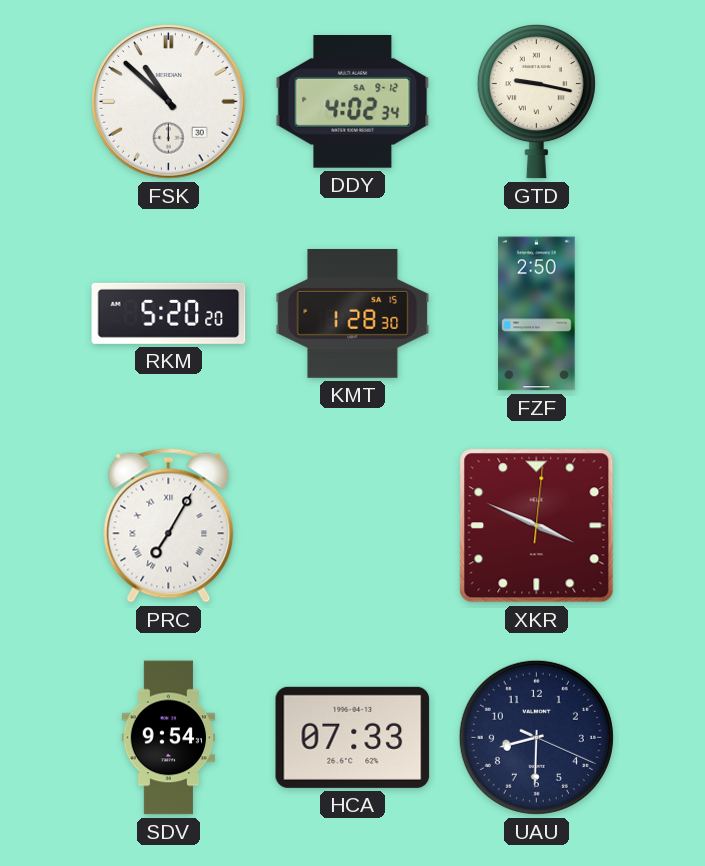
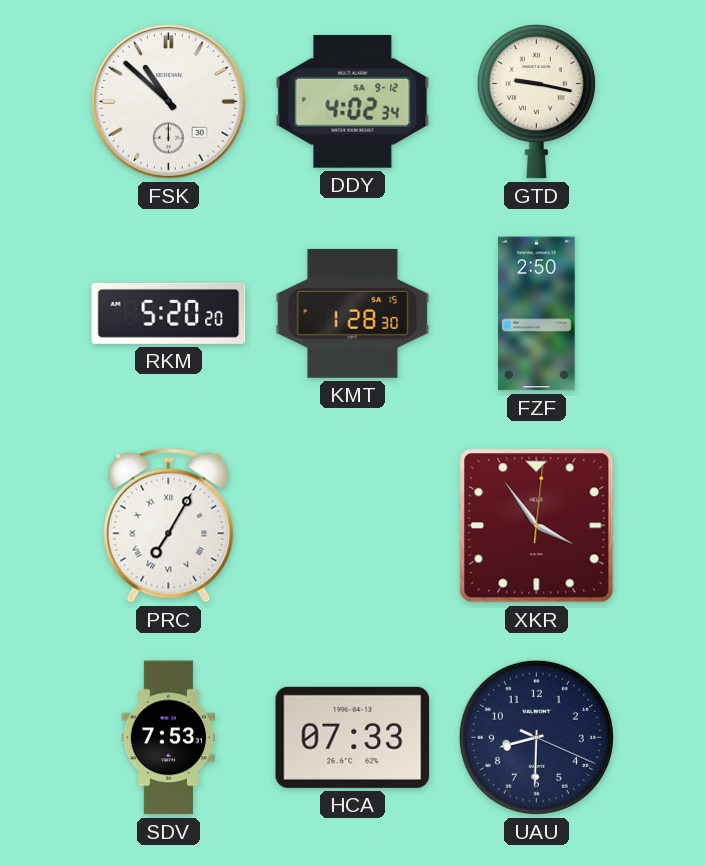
XKR: 3:49 -> 3:54
SDV: 9:54 -> 7:53
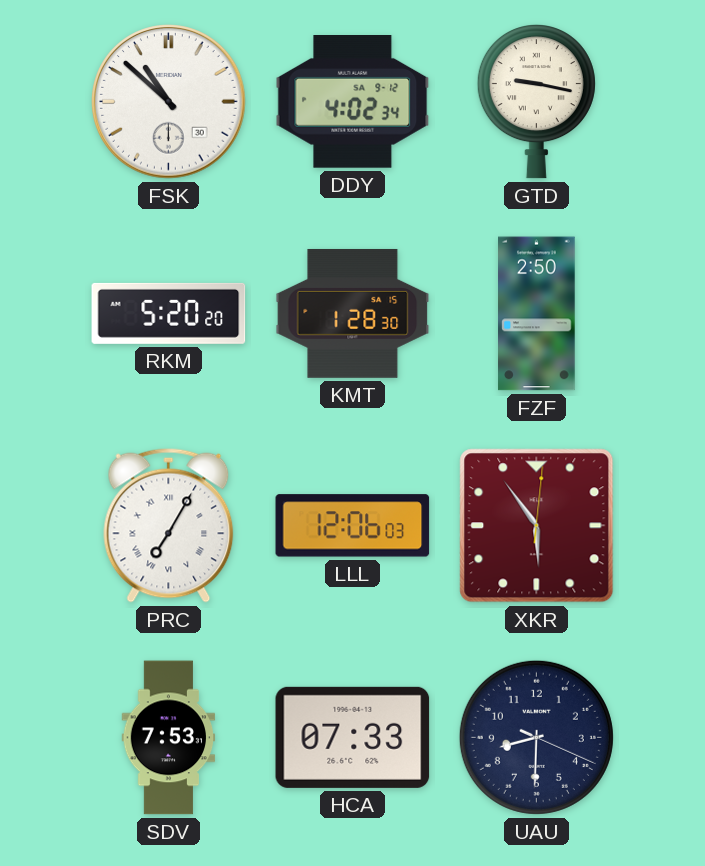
LLL: none -> 12:06
XKR: 3:54 -> 5:54
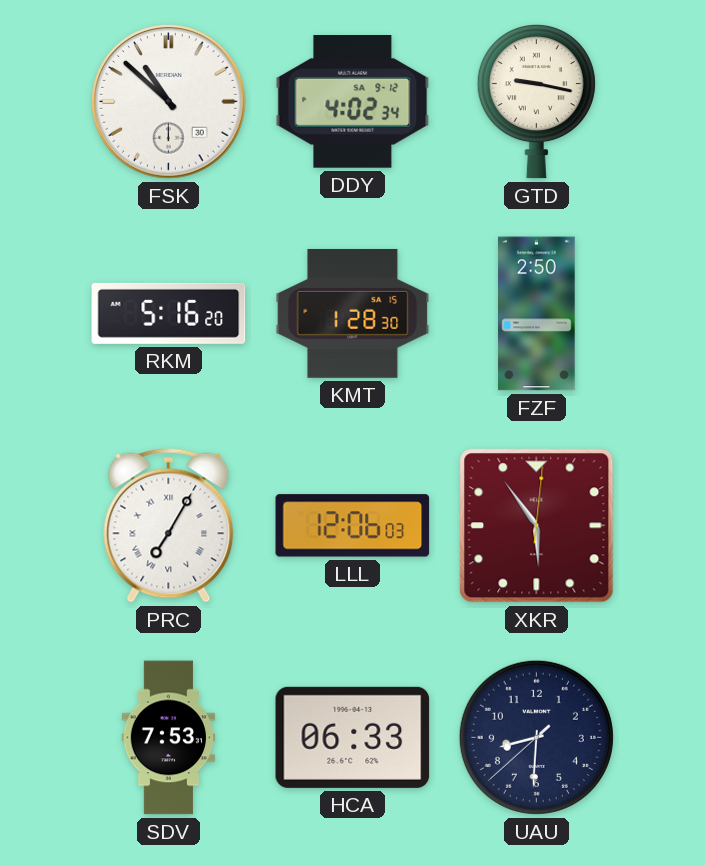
RKM: 5:20 -> 5:16
HCA: 07:33 -> 06:33
UAU: 8:30:19 -> 8:30:38
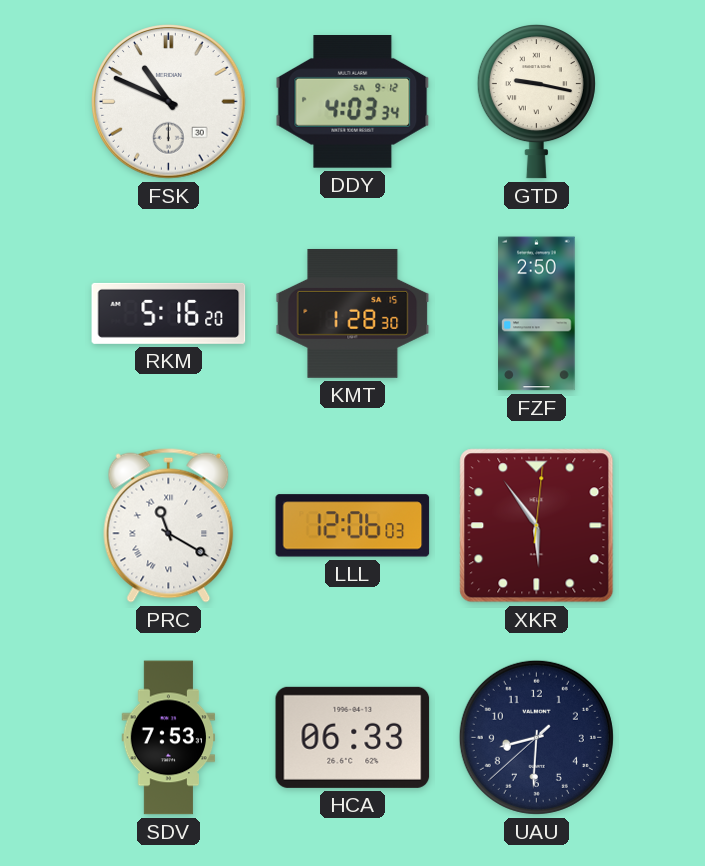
FSK: 10:52 -> 10:49
DDY: 4:02 -> 4:03
PRC: 7:05 -> 11:20
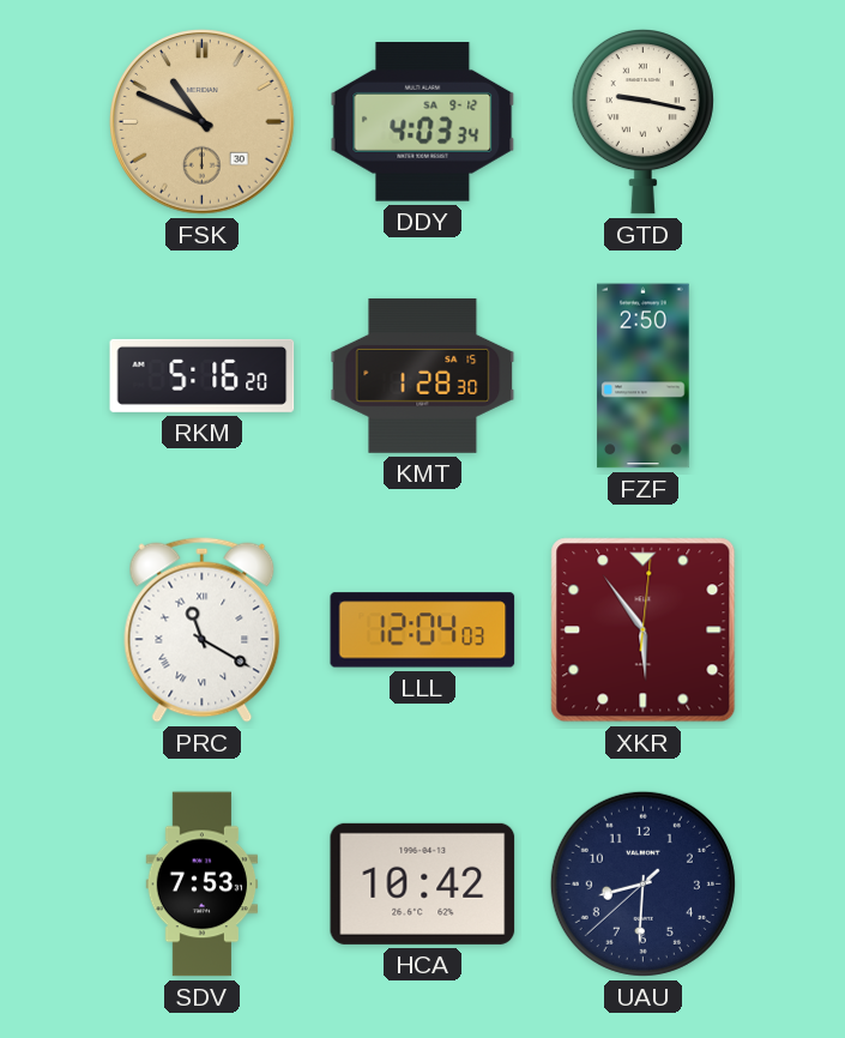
FSK dial: white -> champagne
LLL: 12:06 -> 12:04
HCA: 06:33 -> 10:42
